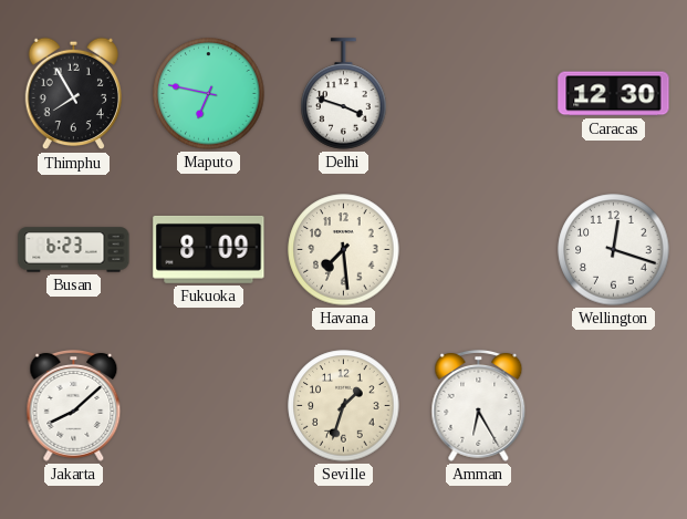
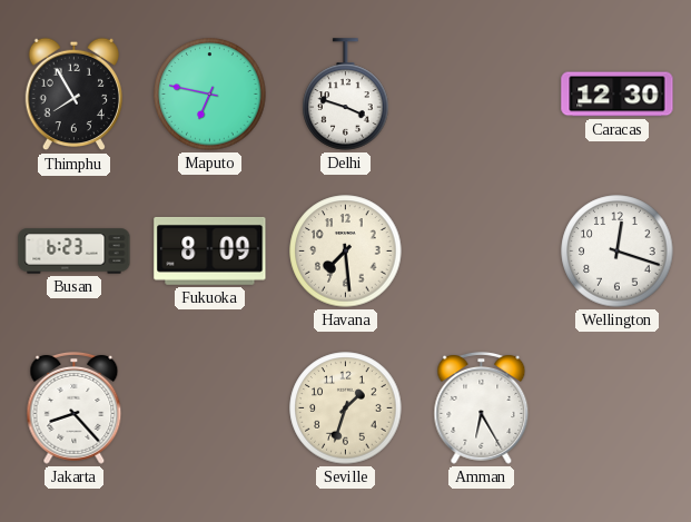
Jakarta: 8:08 -> 8:23
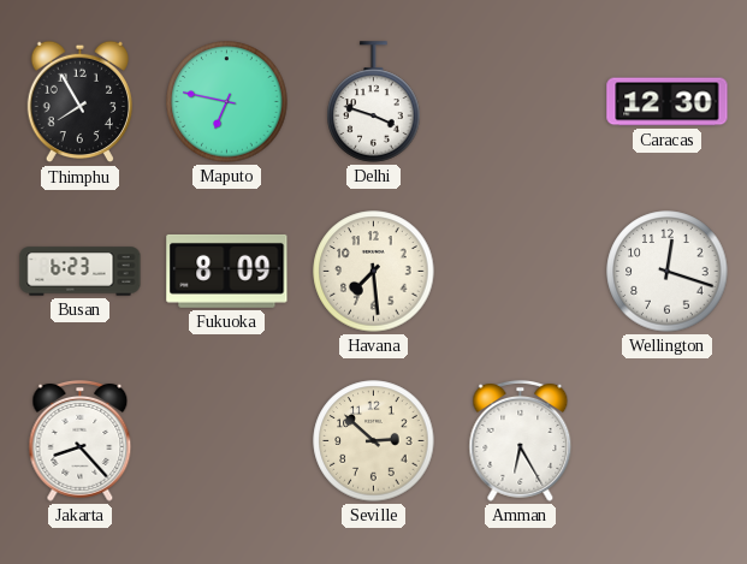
Seville: 1:33 -> 2:52
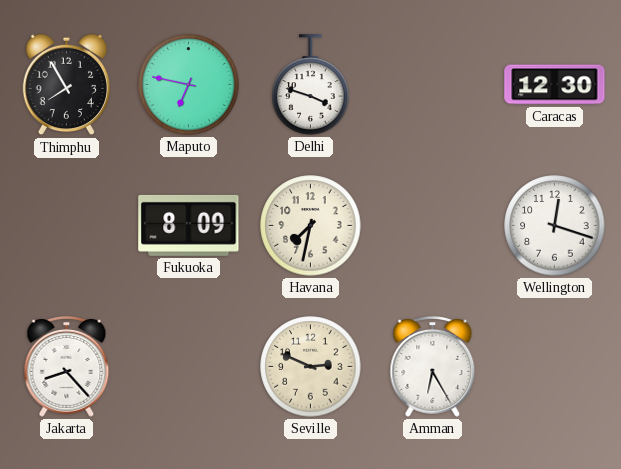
Busan: 6:23 -> none
Havana: 7:29 -> 7:32
Seville: 2:52 -> 2:49
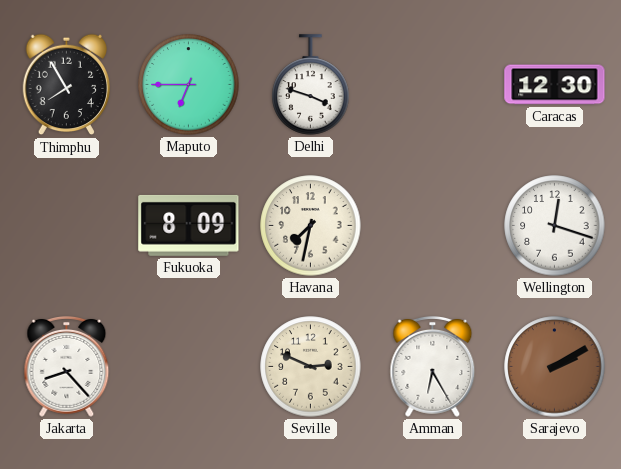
Maputo: 6:47 -> 6:45
Sarajevo: none -> 2:10
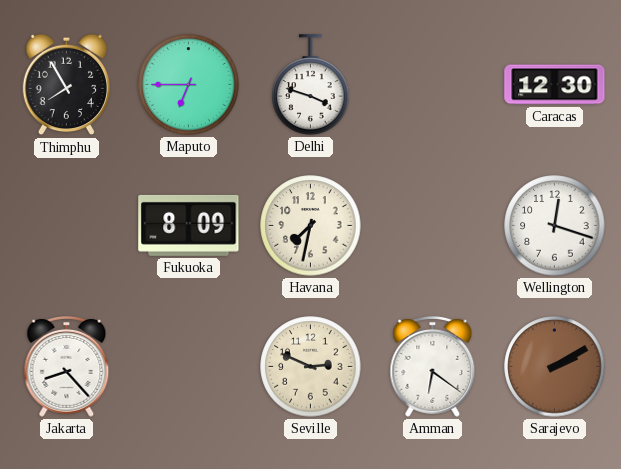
Amman: 6:25 -> 6:21
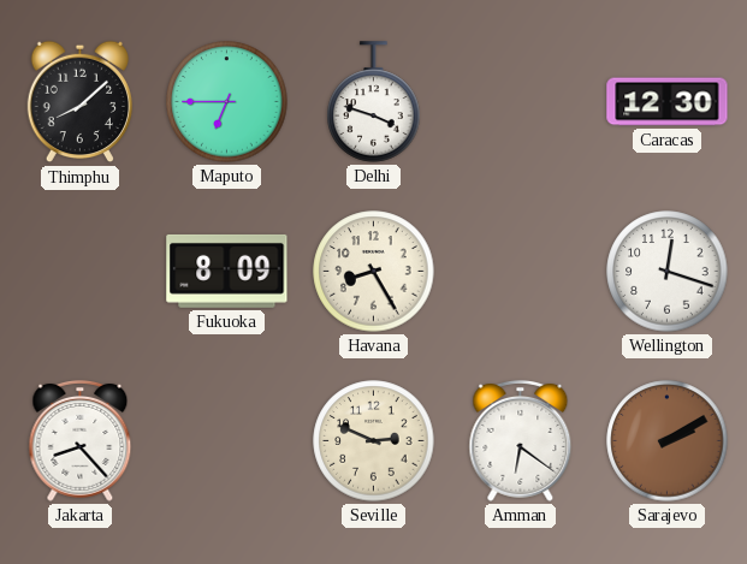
Thimphu: 7:55 -> 8:08
Havana: 7:32 -> 8:25
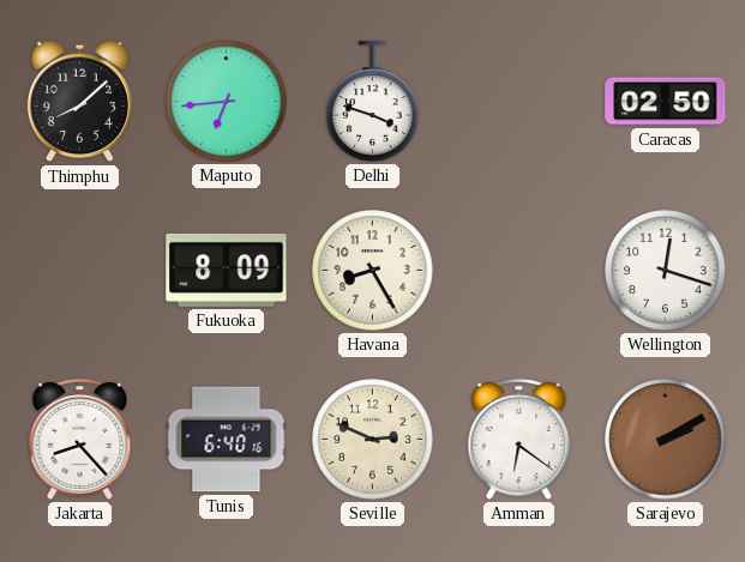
Maputo: 6:45 -> 6:44
Caracas: 12:30 -> 02:50
Tunis: none -> 6:40
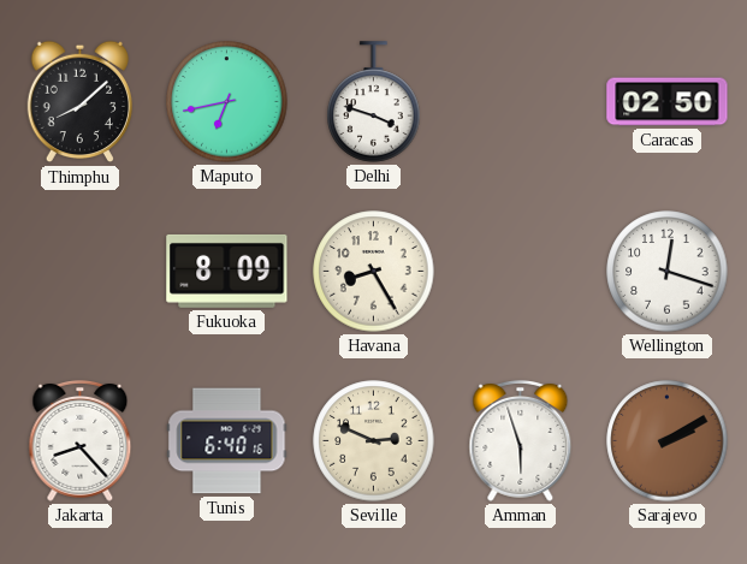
Maputo: 6:44 -> 6:43
Amman: 6:21 -> 5:57
